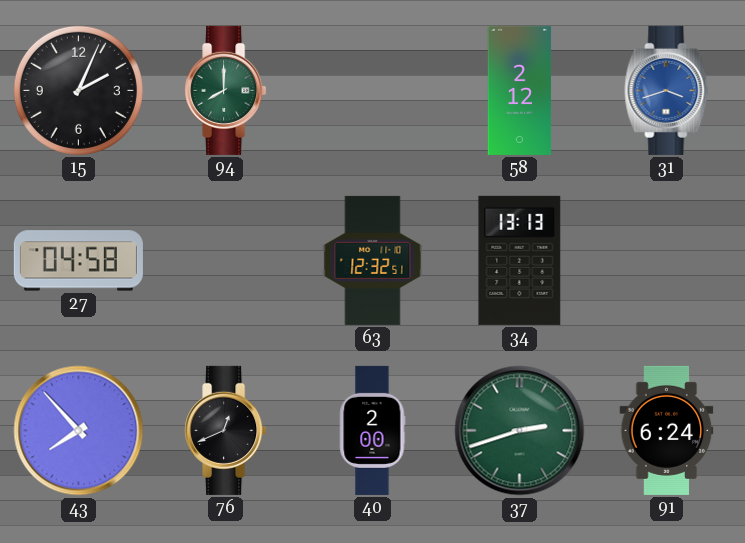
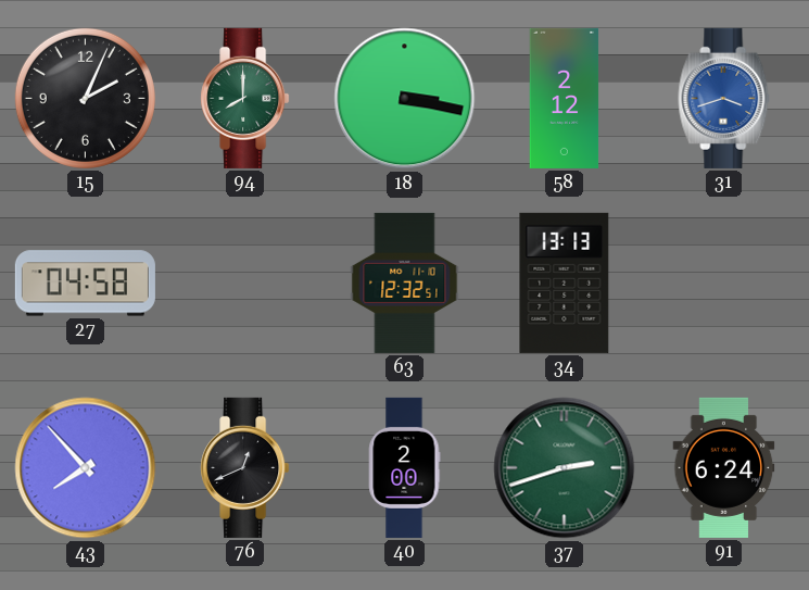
18: none -> 3:17
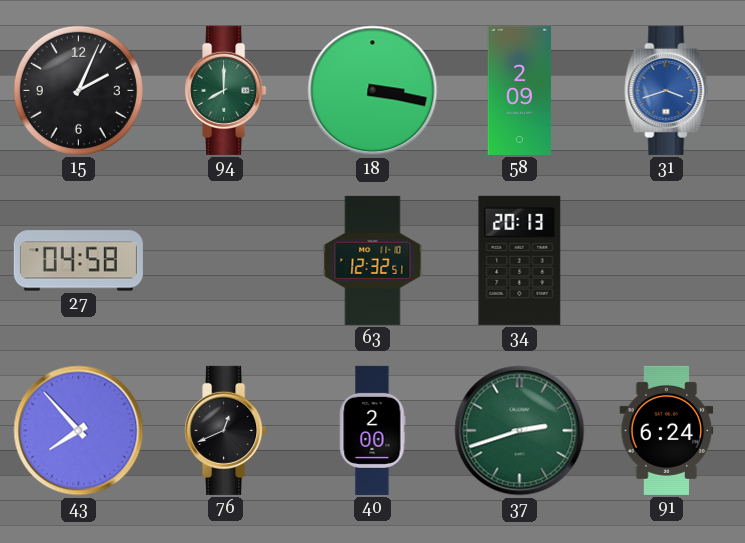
58: 2:12 -> 2:09
34: 13:13 -> 20:13
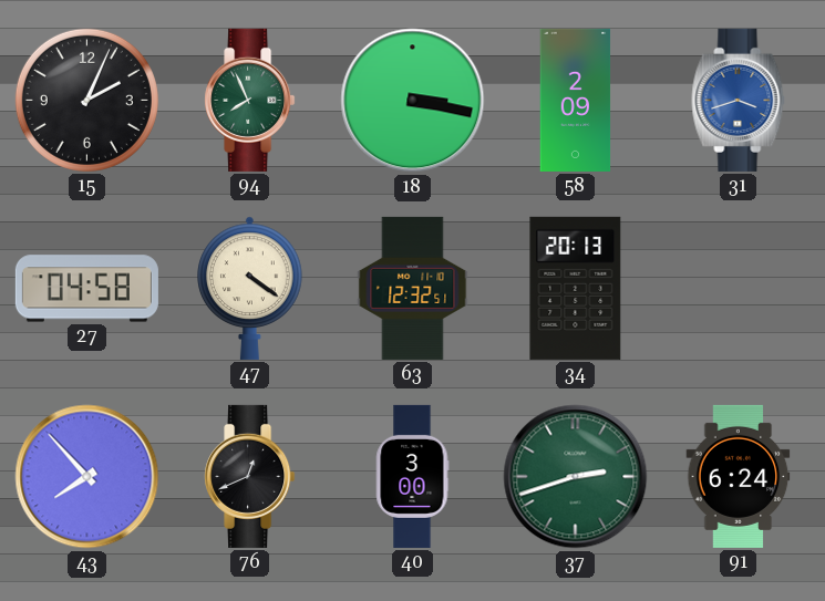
94: 8:00 -> 7:56
47: none -> 4:21
40: 2:00 -> 3:00
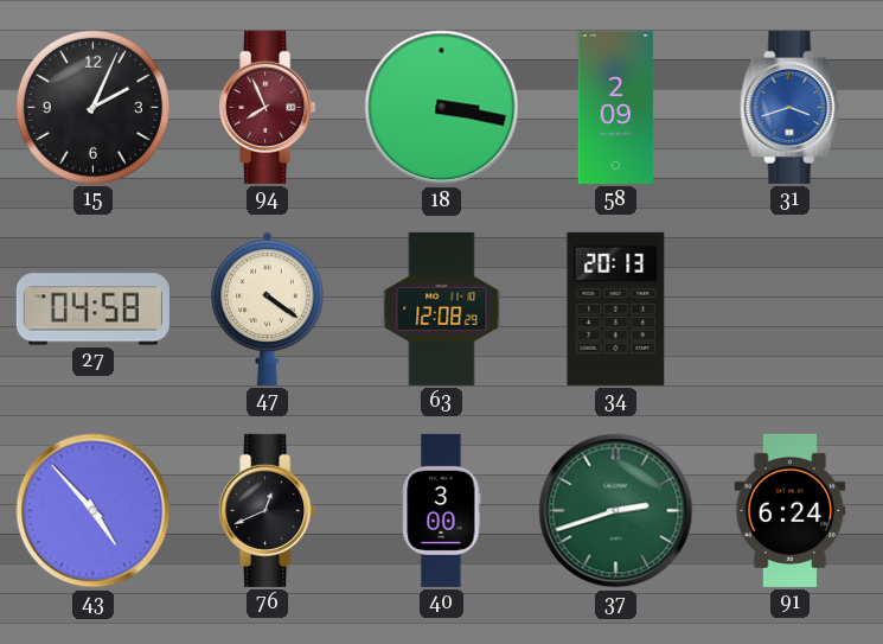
94 dial: green -> burgundy
63: 12:32 -> 12:08
43: 7:53 -> 4:53
